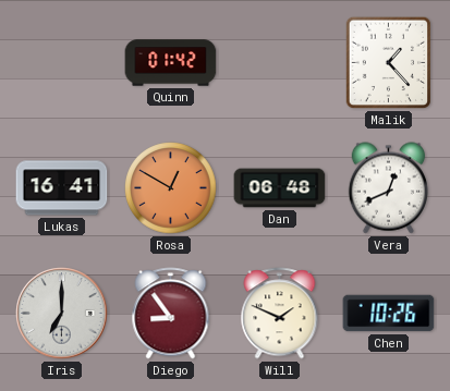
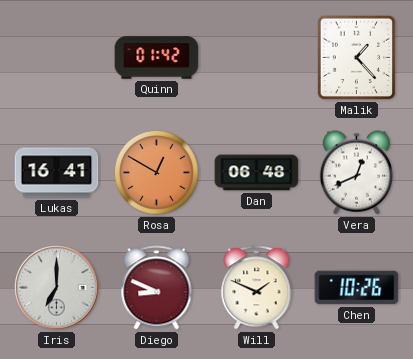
Diego: 8:54 -> 8:49
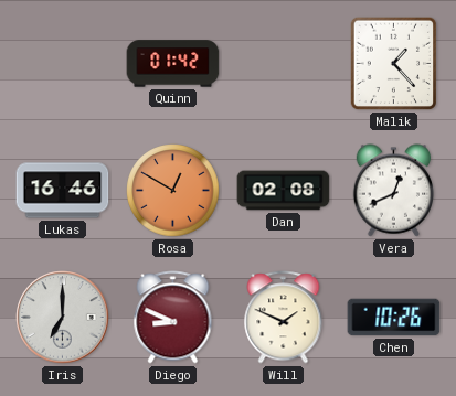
Lukas: 16:41 -> 16:46
Dan: 06:48 -> 02:08
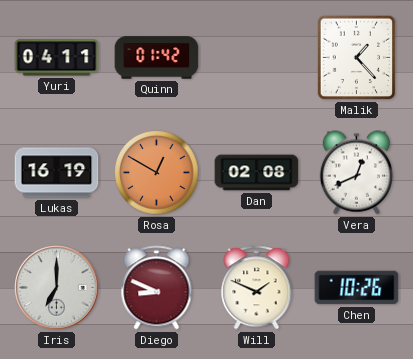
Yuri: none -> 04:11
Lukas: 16:46 -> 16:19
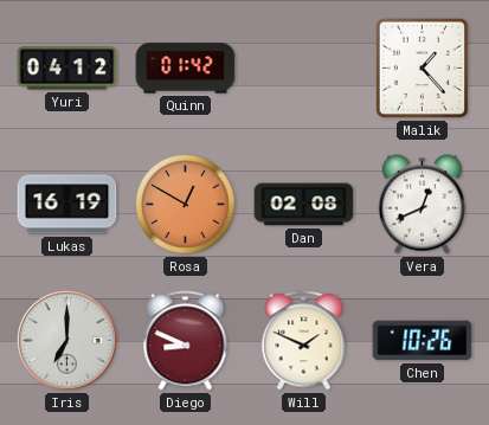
Yuri: 04:11 -> 04:12
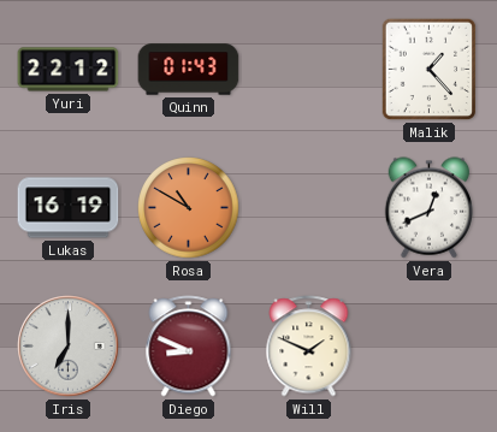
Yuri: 04:12 -> 22:12
Quinn: 01:42 -> 01:43
Rosa: 12:50 -> 10:50
Dan: 02:08 -> none
Chen: 10:26 -> none
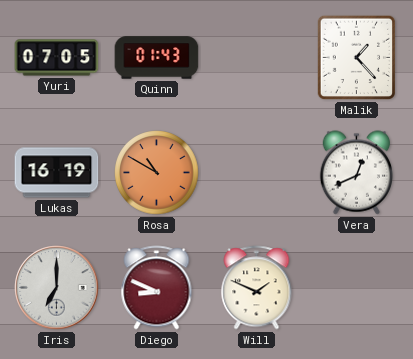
Yuri: 22:12 -> 07:05
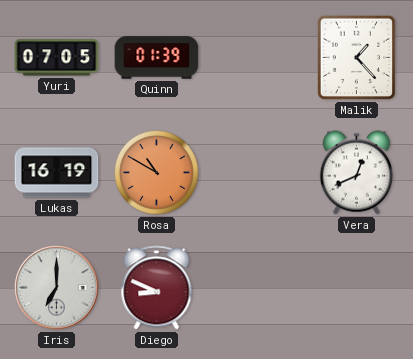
Quinn: 01:43 -> 01:39
Will: 1:49 -> none
